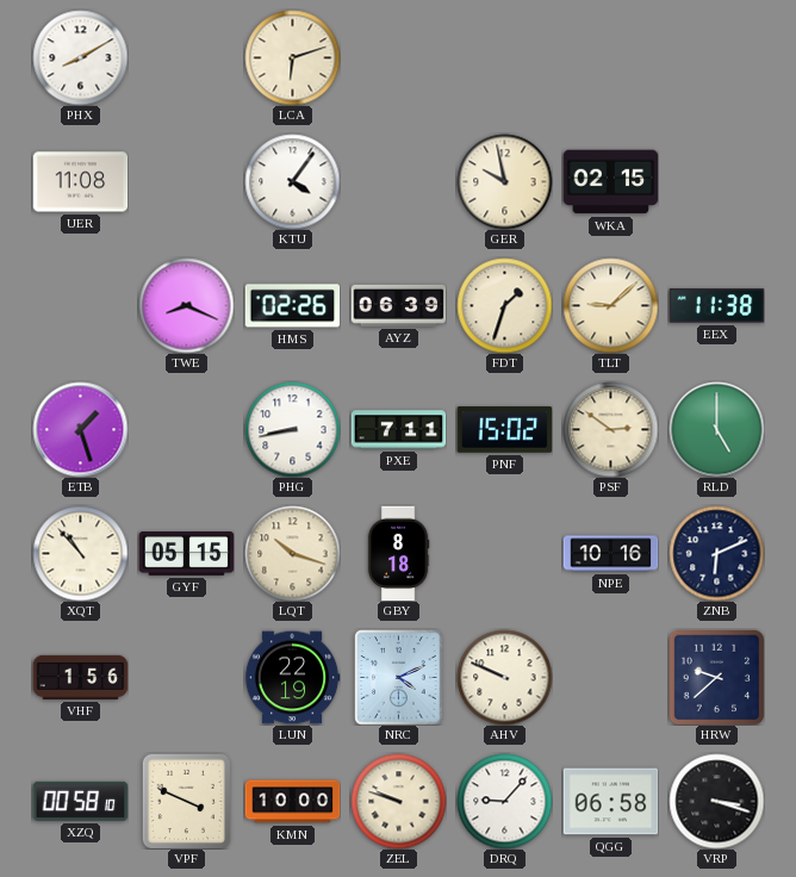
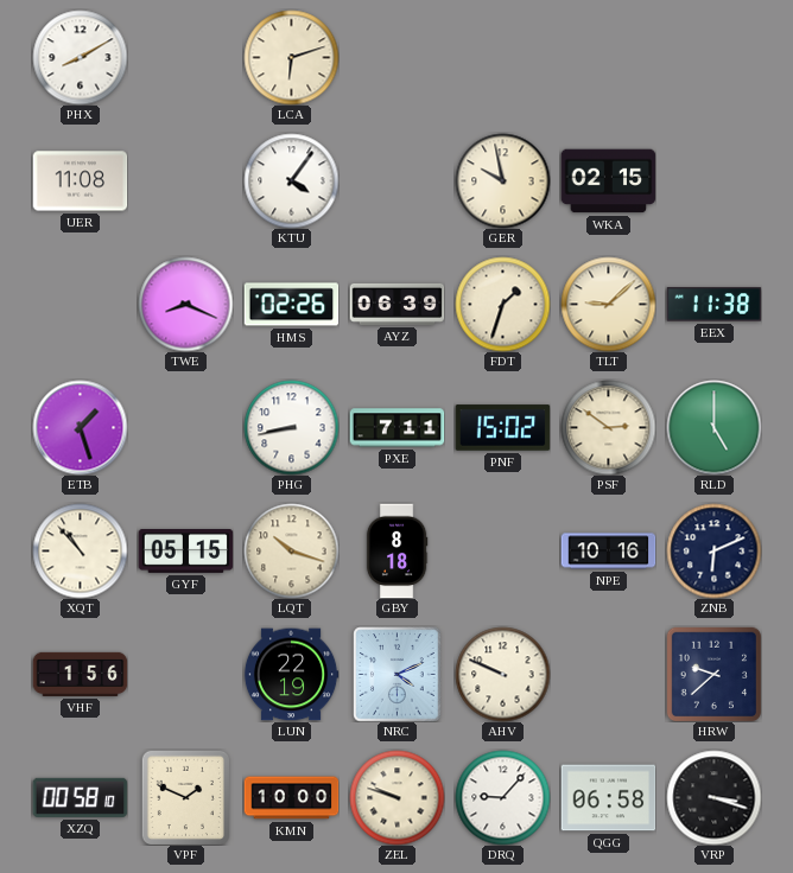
VPF: 3:49 -> 1:49
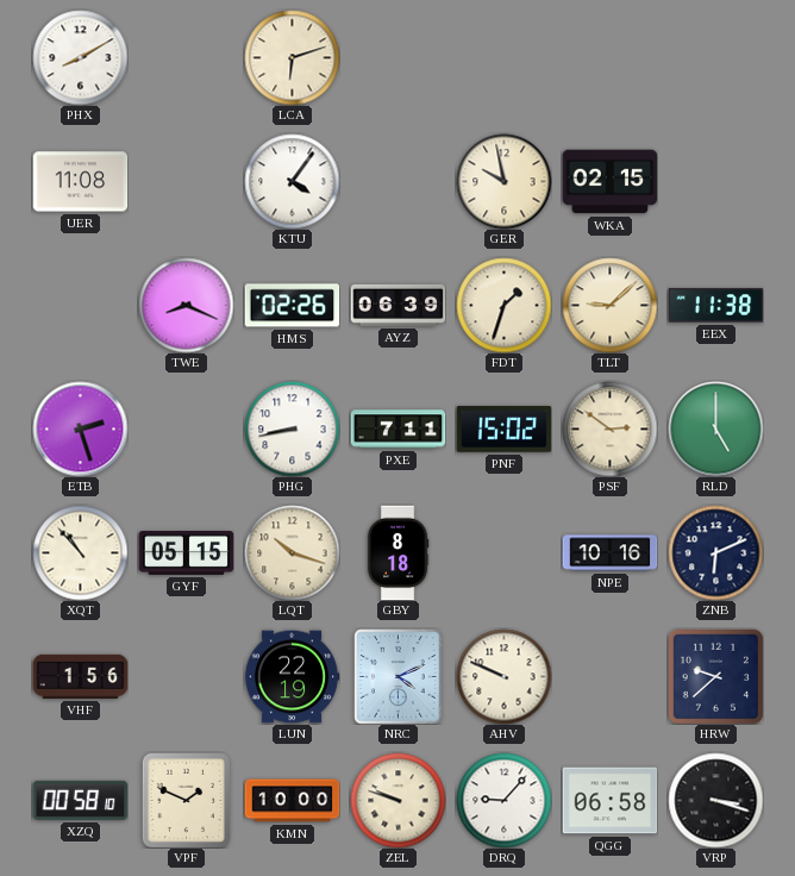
ETB: 1:27 -> 2:27
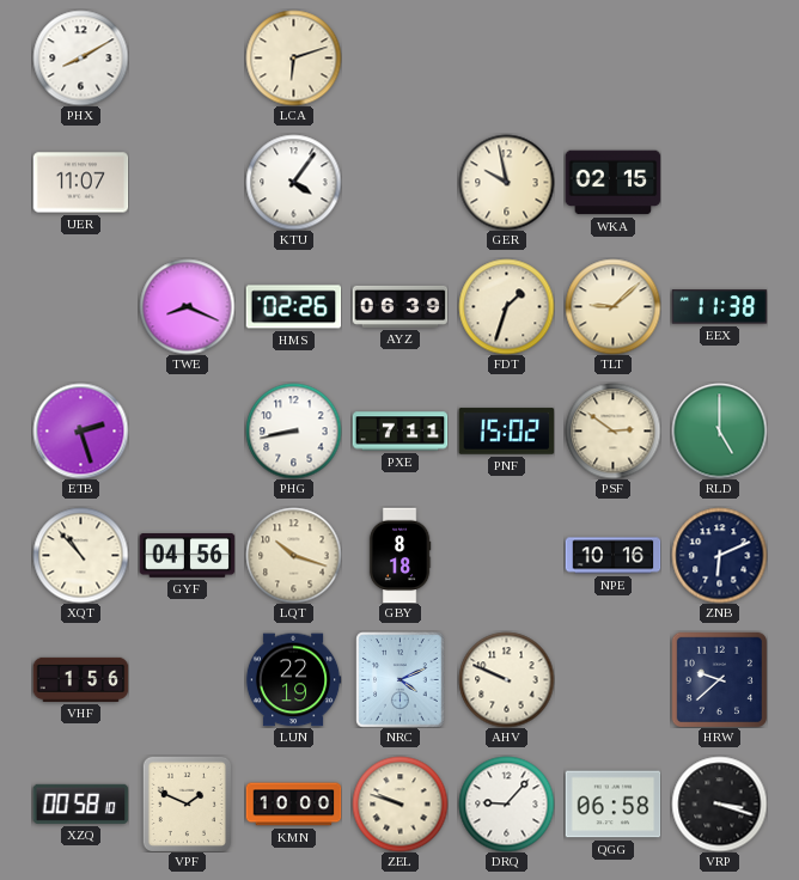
UER: 11:08 -> 11:07
GYF: 05:15 -> 04:56
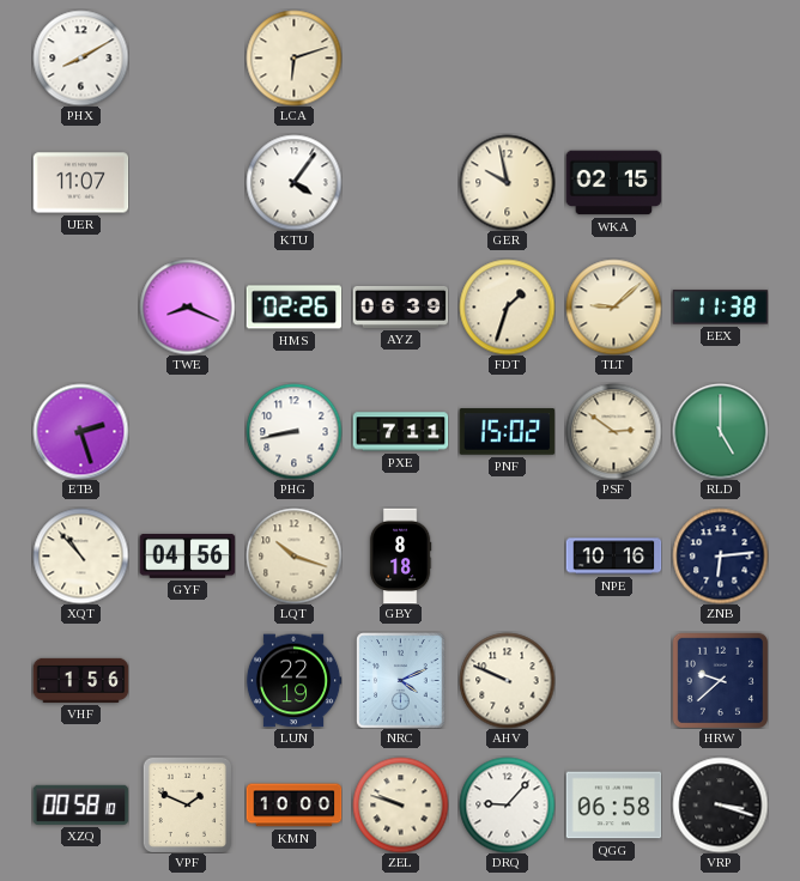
ZNB: 6:11 -> 6:14
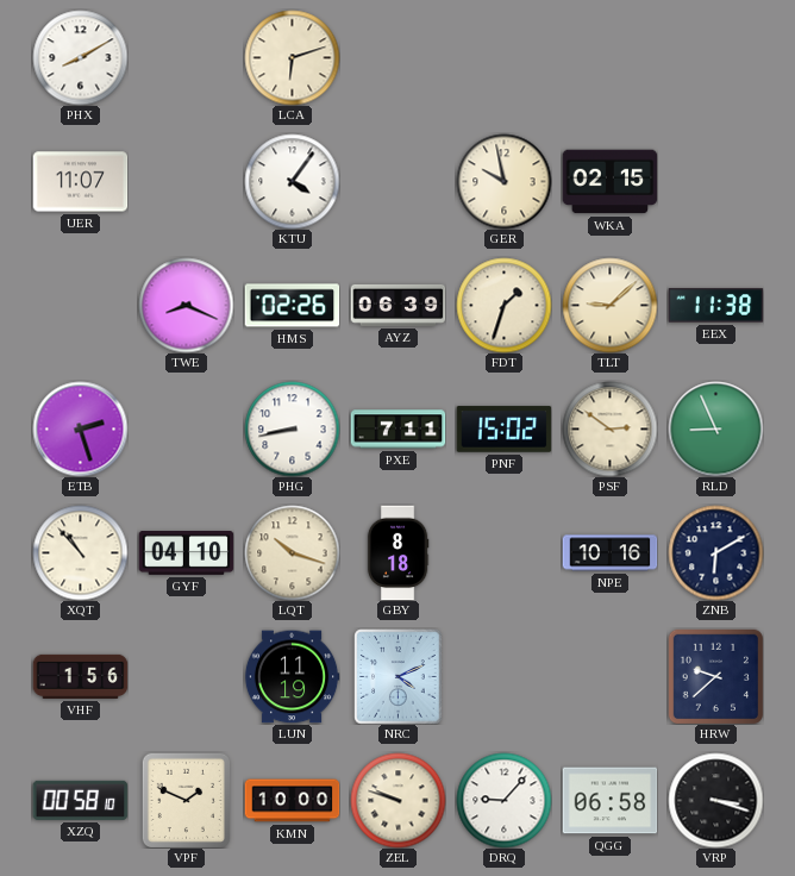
RLD: 5:00 -> 8:56
GYF: 04:56 -> 04:10
ZNB: 6:14 -> 6:10
LUN: 22:19 -> 11:19
AHV: 9:49 -> none
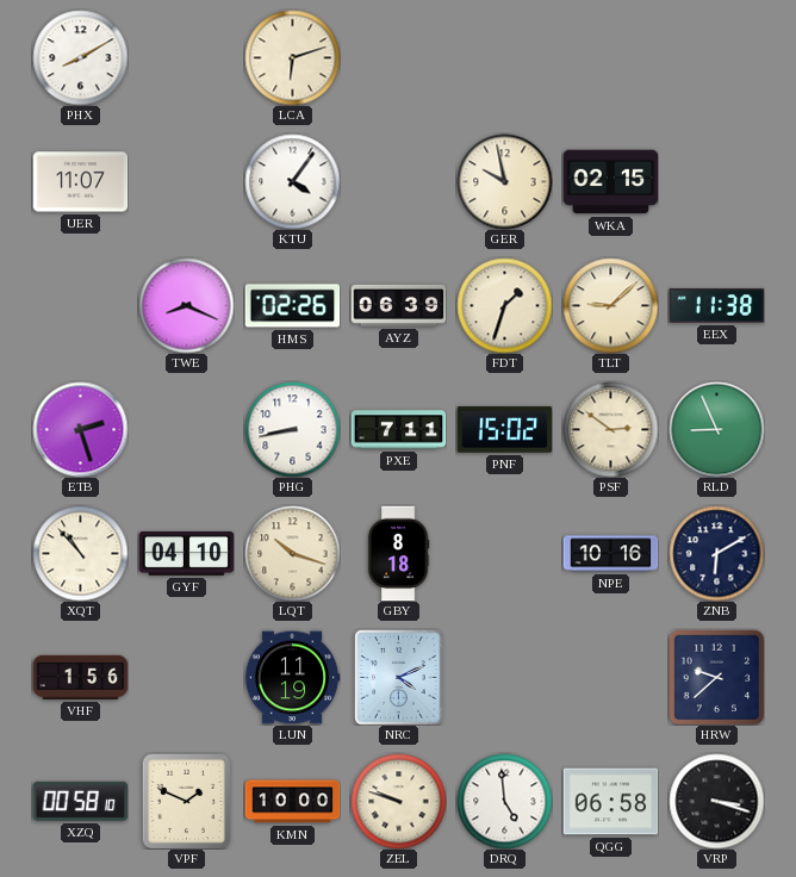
DRQ: 9:07 -> 4:59
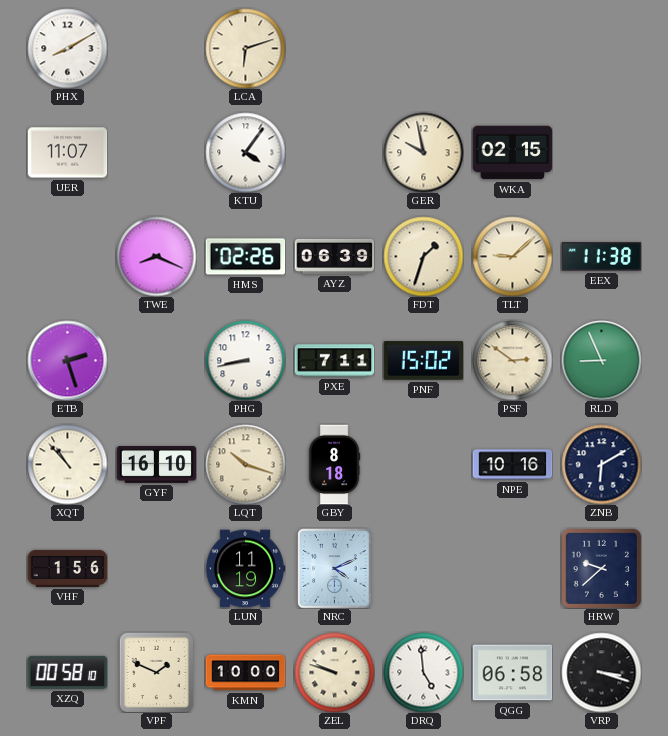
GYF: 04:10 -> 16:10
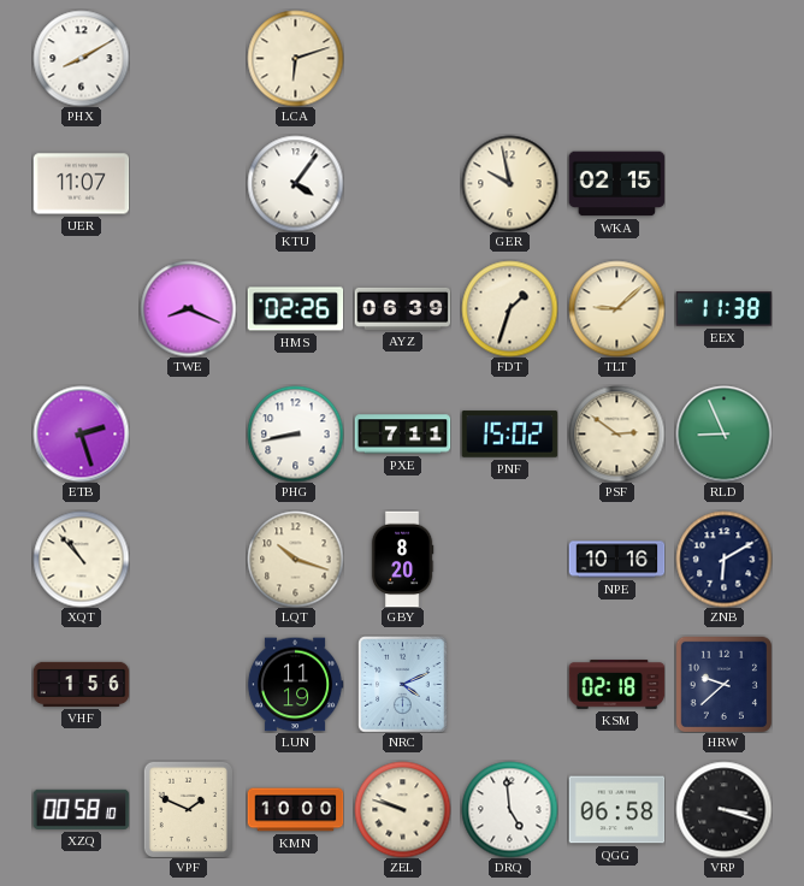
GYF: 16:10 -> none
GBY: 8:18 -> 8:20
KSM: none -> 02:18
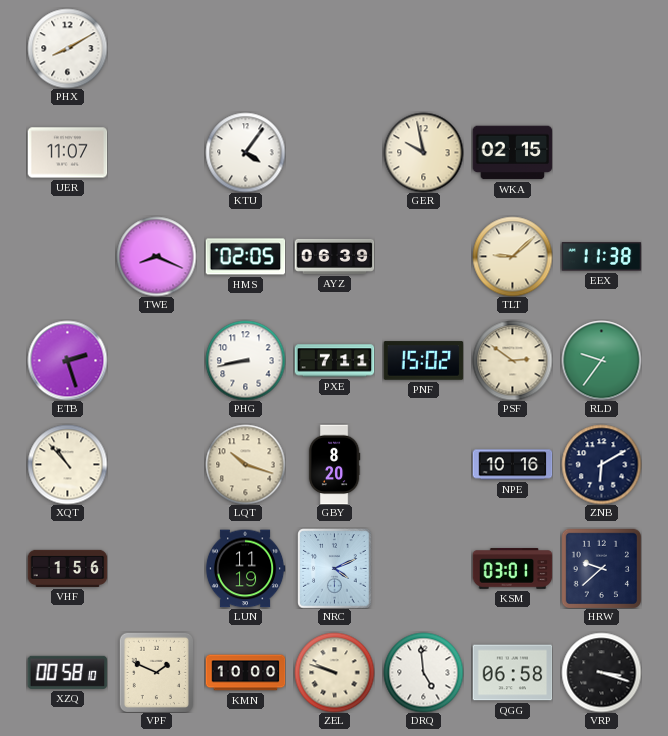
LCA: 6:12 -> none
HMS: 02:26 -> 02:05
FDT: 1:33 -> none
RLD: 8:56 -> 9:36
KSM: 02:18 -> 03:01
